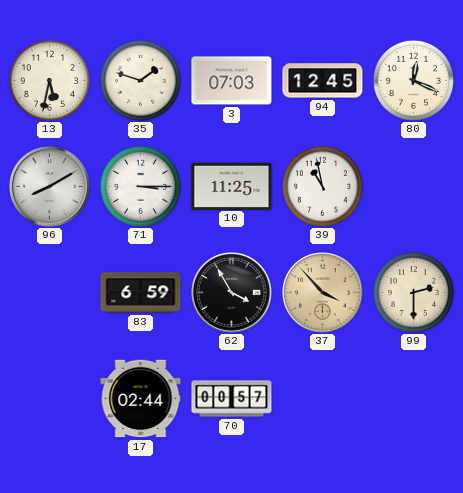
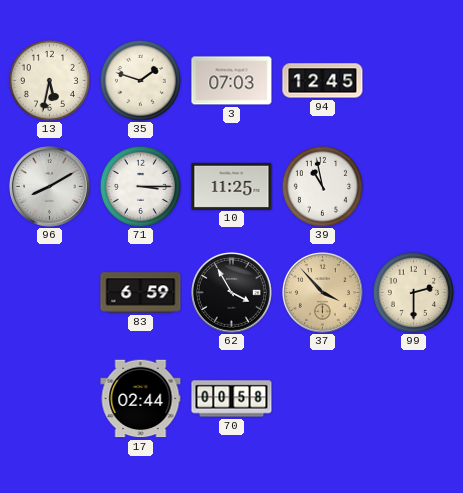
80: 12:19 -> none
70: 00:57 -> 00:58
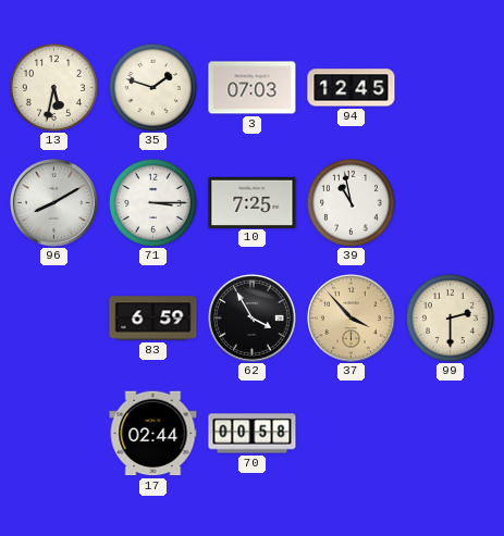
10: 11:25 -> 7:25
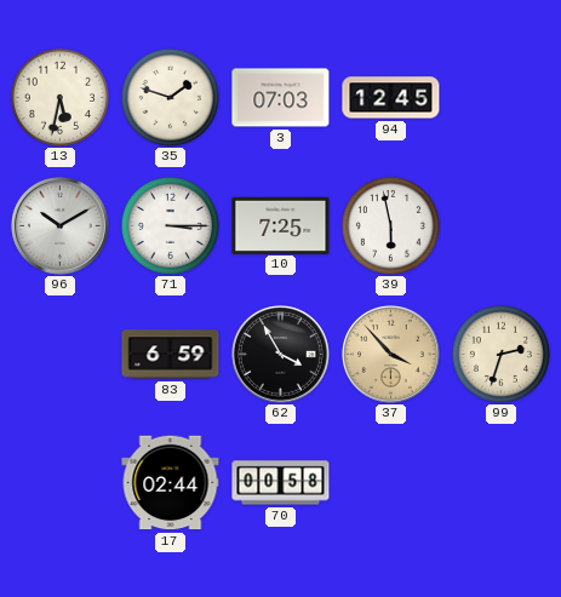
96: 8:10 -> 10:10
39: 10:58 -> 5:58
99: 2:30 -> 2:33
